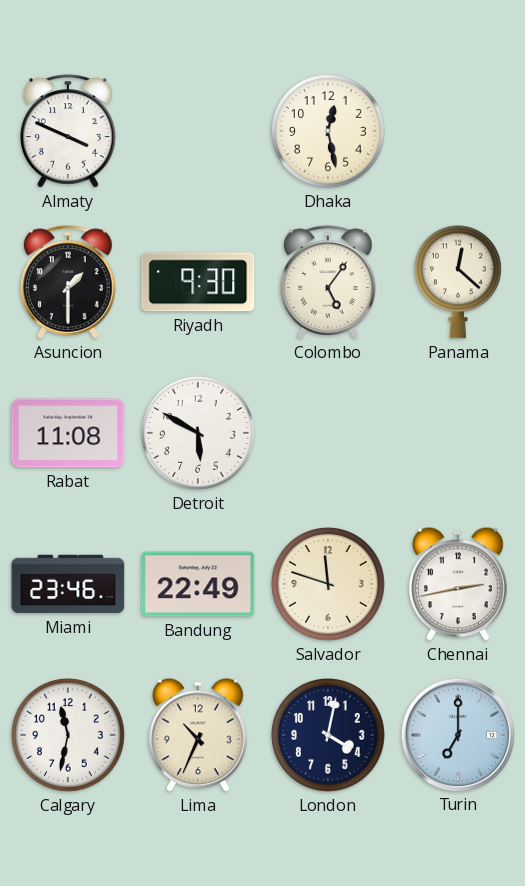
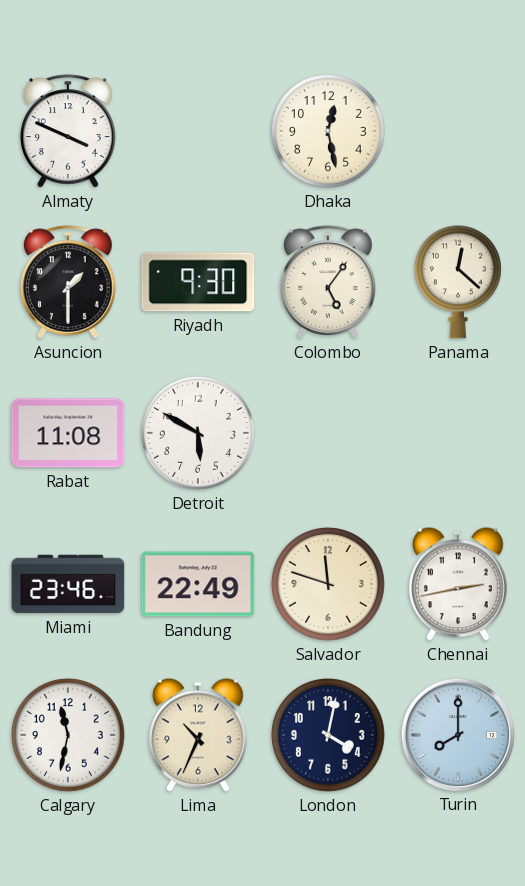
Turin: 7:00 -> 8:00
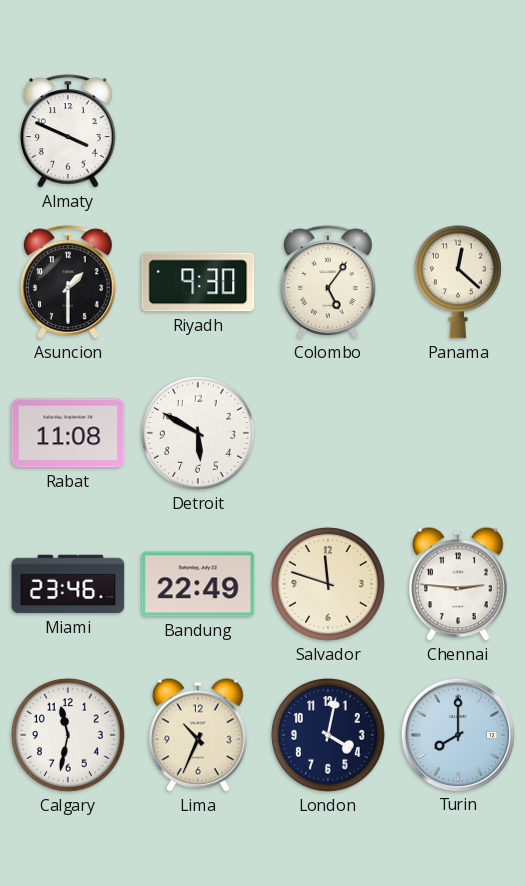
Dhaka: 12:28 -> none
Chennai: 2:43 -> 2:46
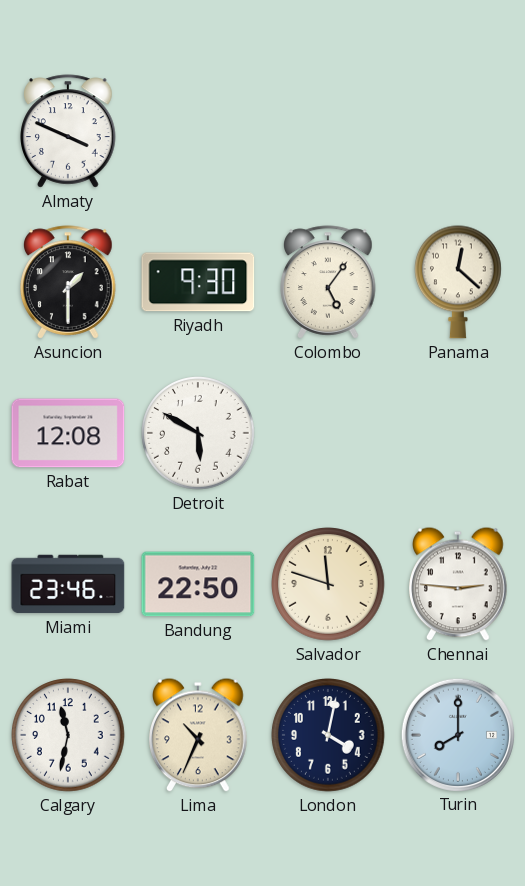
Rabat: 11:08 -> 12:08
Bandung: 22:49 -> 22:50
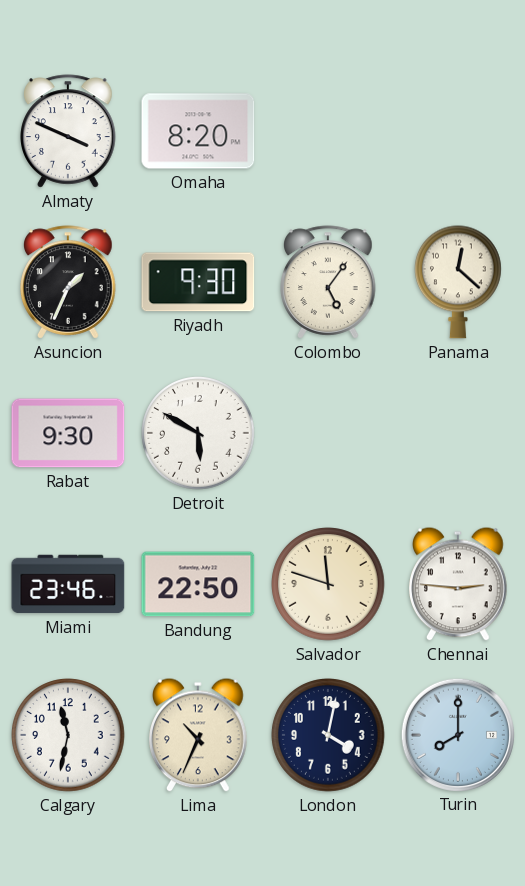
Omaha: none -> 8:20
Asuncion: 1:30 -> 1:34
Rabat: 12:08 -> 9:30
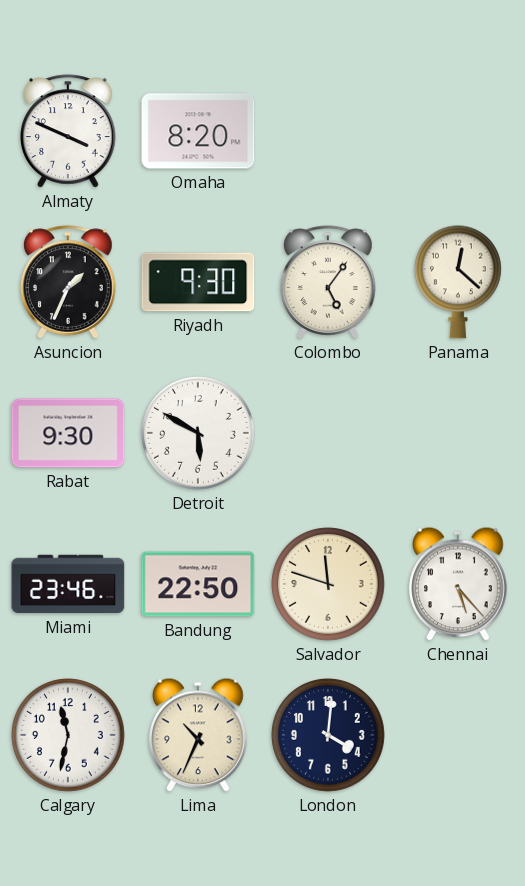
Chennai: 2:46 -> 5:23
London: 4:02 -> 4:01
Turin: 8:00 -> none
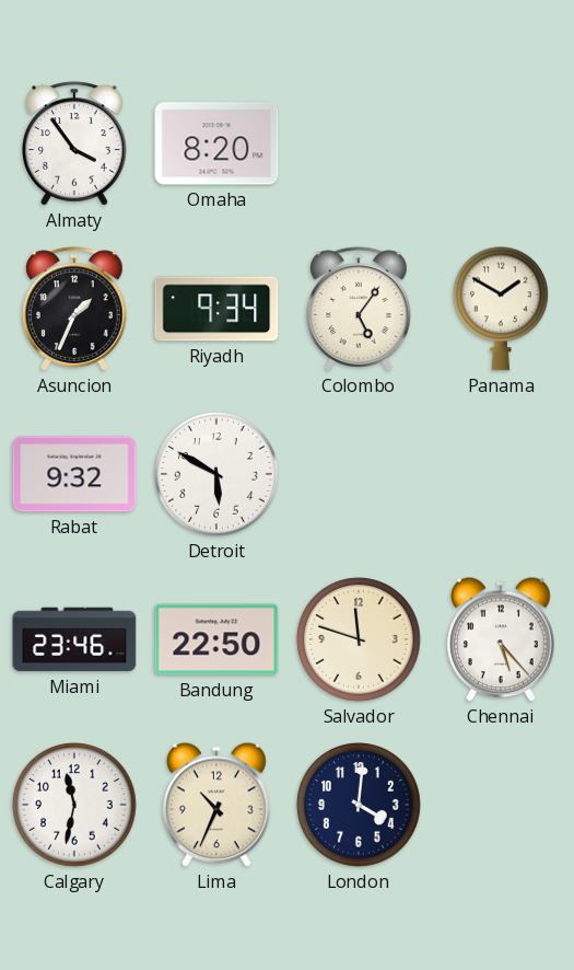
Almaty: 3:49 -> 3:54
Riyadh: 9:30 -> 9:34
Panama: 12:22 -> 1:50
Rabat: 9:30 -> 9:32
